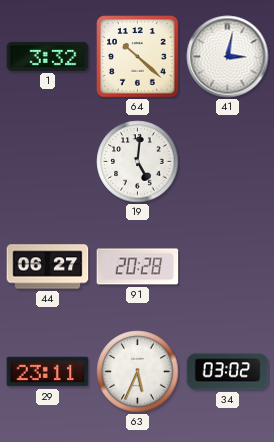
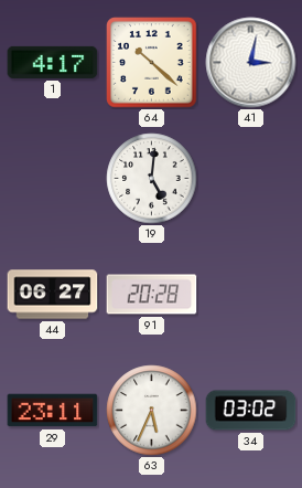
1: 3:32 -> 4:17
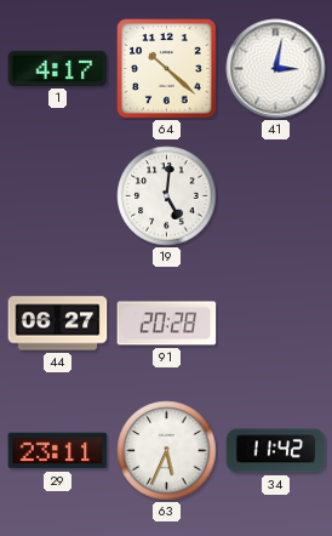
34: 03:02 -> 11:42
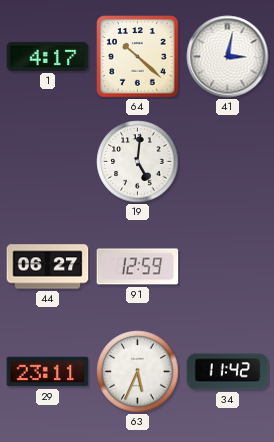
91: 20:28 -> 12:59
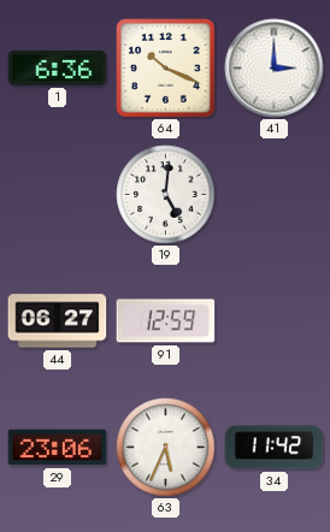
1: 4:17 -> 6:36
64: 10:22 -> 10:19
41: 3:02 -> 3:00
29: 23:11 -> 23:06
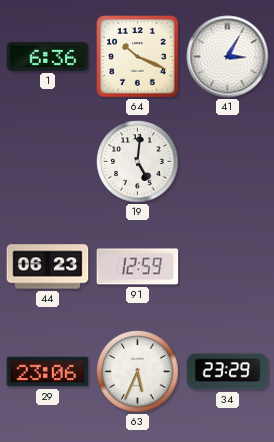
41: 3:00 -> 3:05
44: 06:27 -> 06:23
34: 11:42 -> 23:29
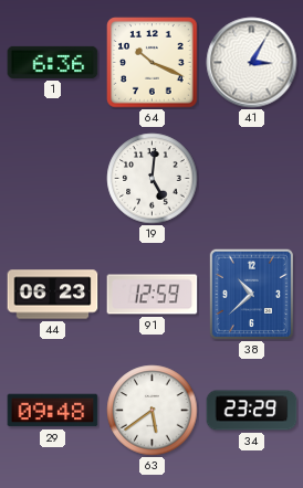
38: none -> 10:38
29: 23:06 -> 09:48
63: 5:34 -> 5:39
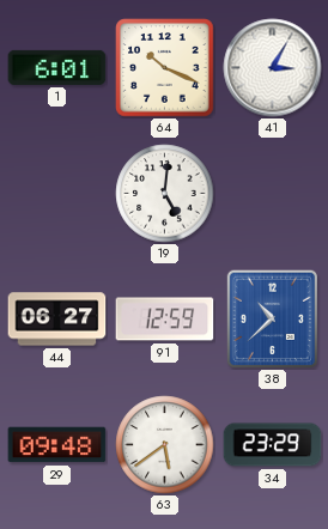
1: 6:36 -> 6:01
44: 06:23 -> 06:27
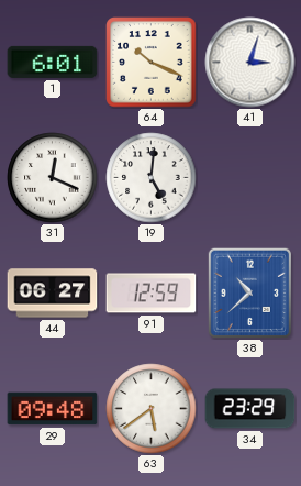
41: 3:05 -> 3:03
31: none -> 12:19
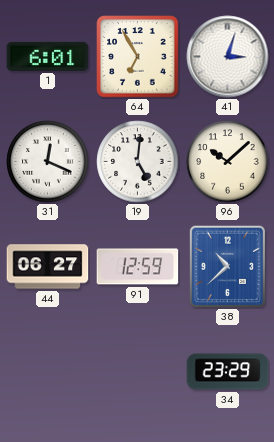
64: 10:19 -> 6:55
96: none -> 10:08
29: 09:48 -> none
63: 5:39 -> none
